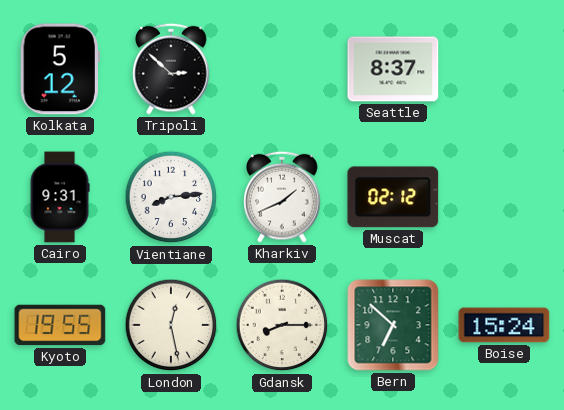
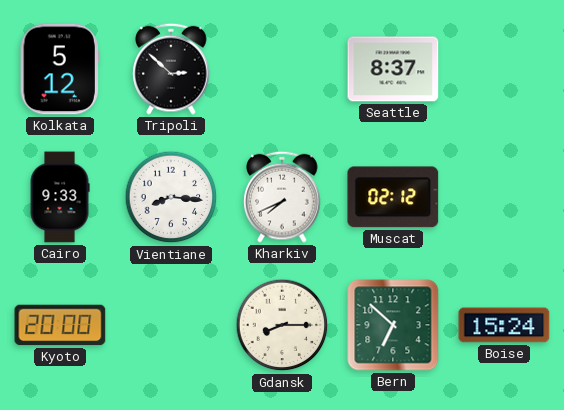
Cairo: 9:31 -> 9:33
Vientiane: 8:14 -> 8:16
Kharkiv: 1:41 -> 7:41
Kyoto: 19:55 -> 20:00
London: 12:28 -> none
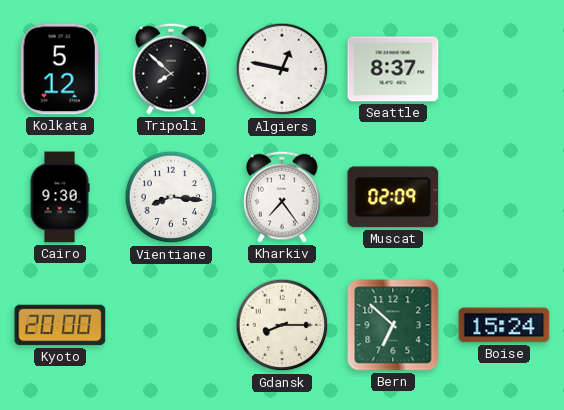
Tripoli: 2:52 -> 7:52
Algiers: none -> 12:47
Cairo: 9:33 -> 9:30
Kharkiv: 7:41 -> 7:24
Muscat: 02:12 -> 02:09
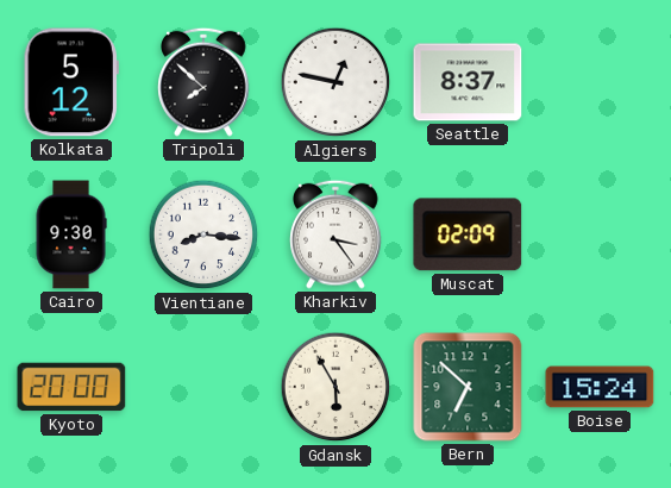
Kharkiv: 7:24 -> 3:24
Gdansk: 8:15 -> 5:55
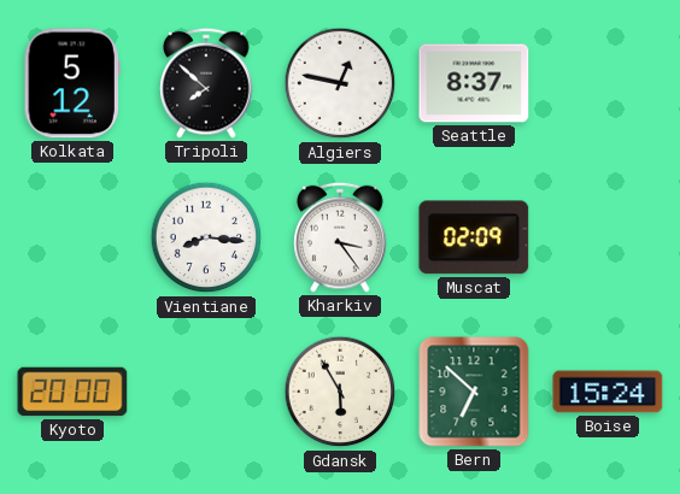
Cairo: 9:30 -> none
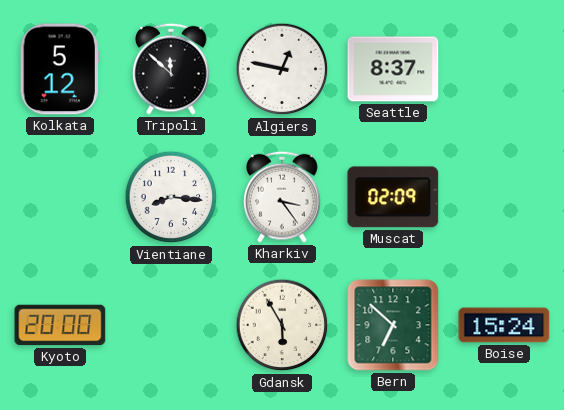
Tripoli: 7:52 -> 11:52
